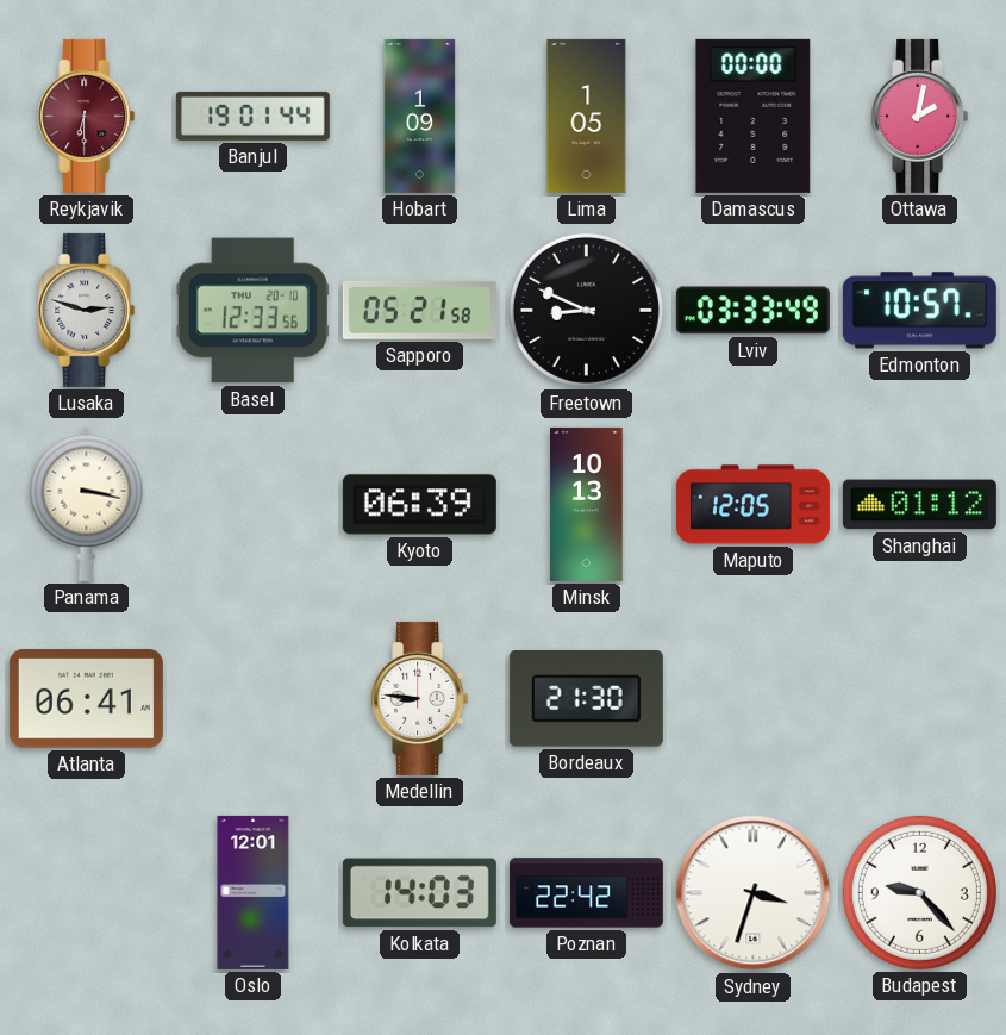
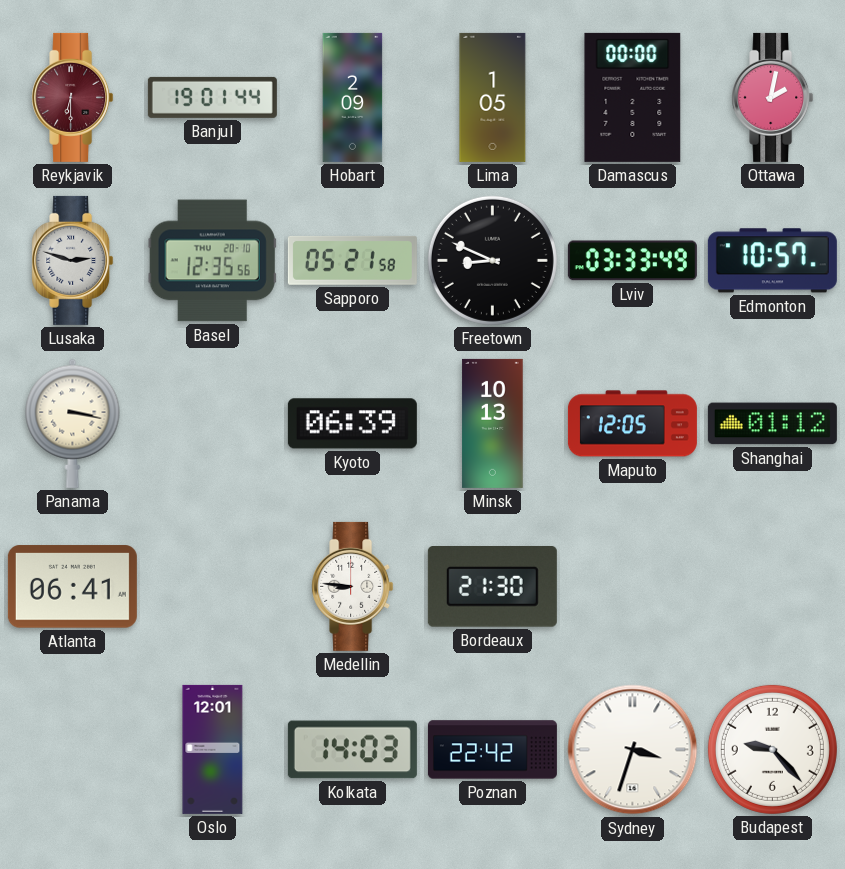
Hobart: 1:09 -> 2:09
Basel: 12:33 -> 12:35
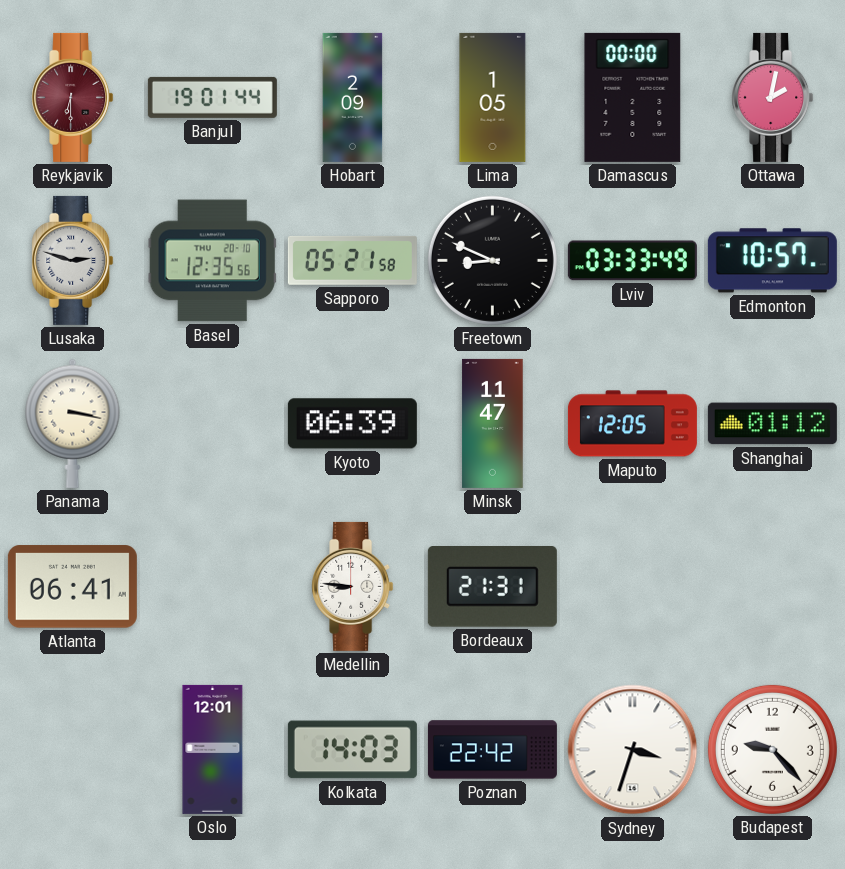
Minsk: 10:13 -> 11:47
Bordeaux: 21:30 -> 21:31
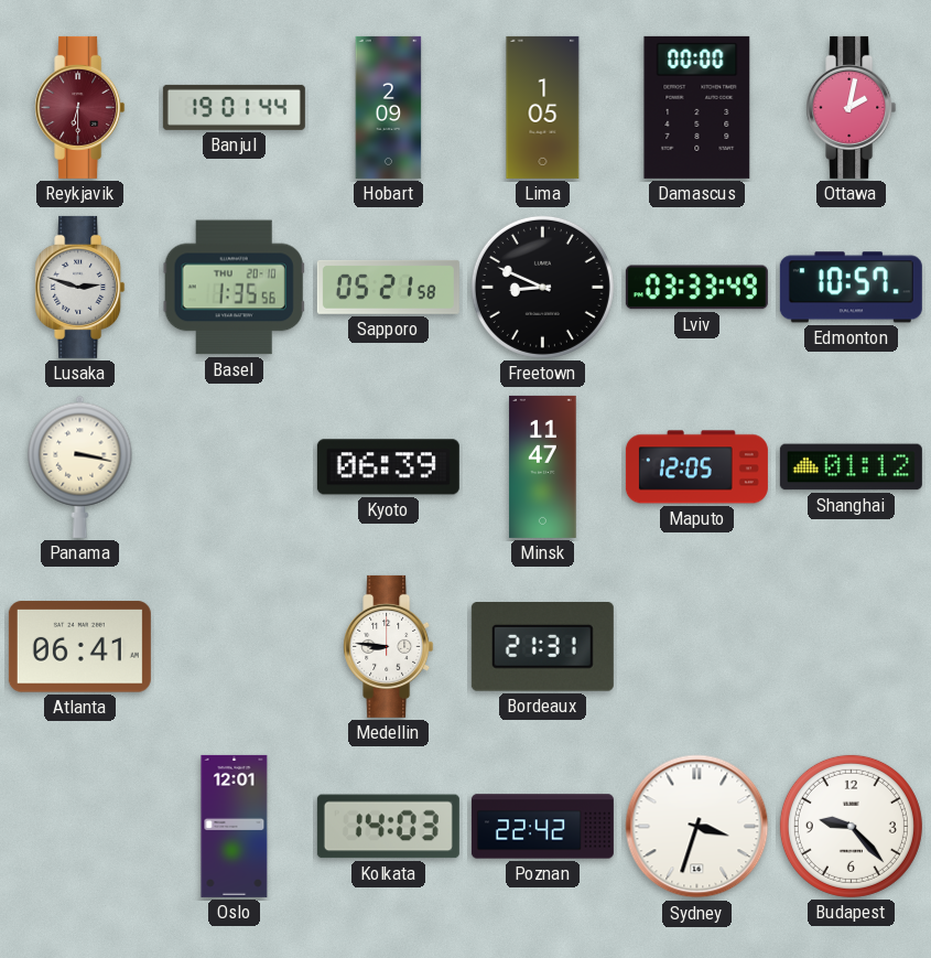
Basel: 12:35 -> 1:35
